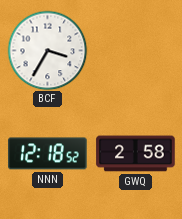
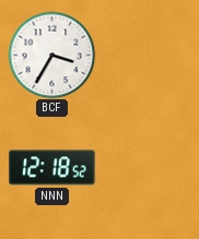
GWQ: 2:58 -> none
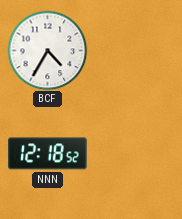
BCF: 3:35 -> 4:35
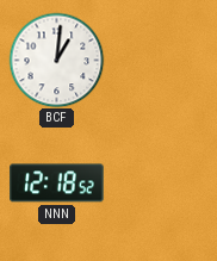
BCF: 4:35 -> 1:01
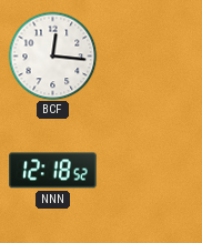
BCF: 1:01 -> 12:16
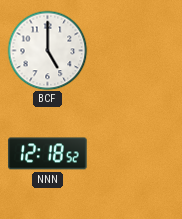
BCF: 12:16 -> 5:00
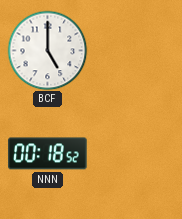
NNN: 12:18 -> 00:18
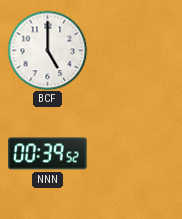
NNN: 00:18 -> 00:39
